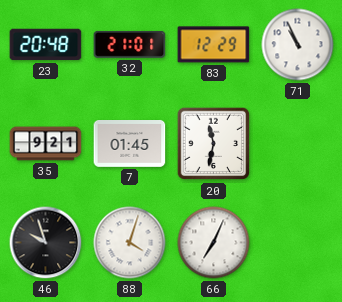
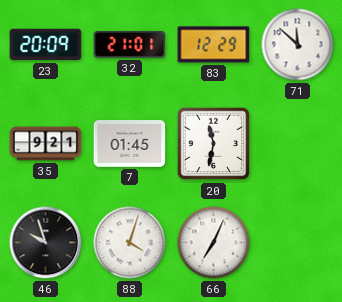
23: 20:48 -> 20:09
71: 10:56 -> 11:52
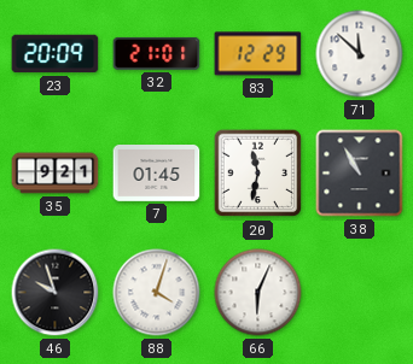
38: none -> 10:55
66: 7:04 -> 6:04
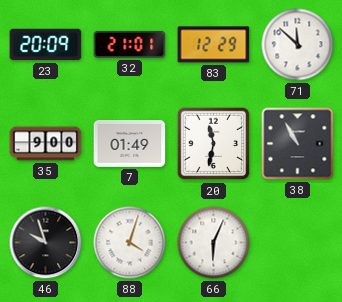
35: 9:21 -> 9:00
7: 01:45 -> 01:49
